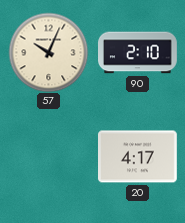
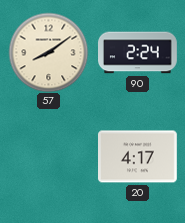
57: 10:04 -> 8:09
90: 2:10 -> 2:24
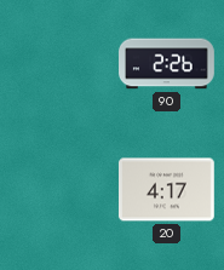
57: 8:09 -> none
90: 2:24 -> 2:26
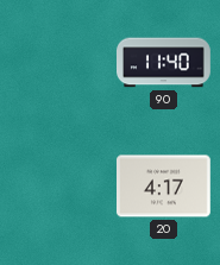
90: 2:26 -> 11:40
